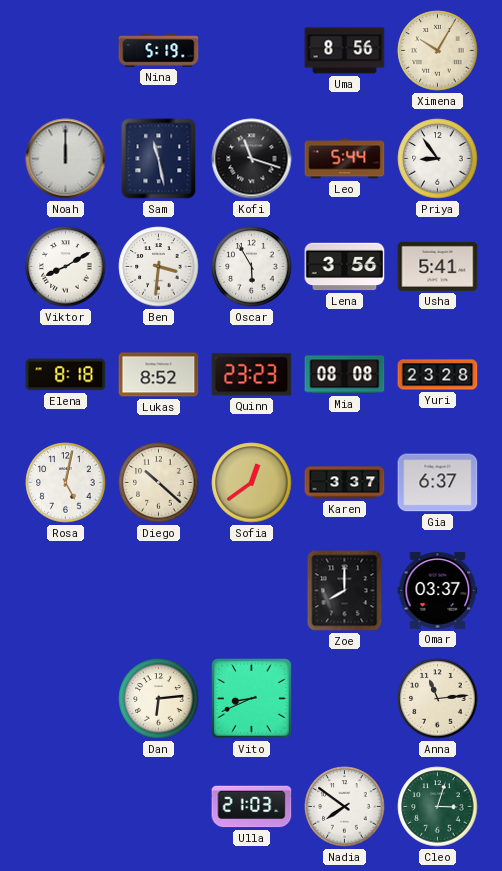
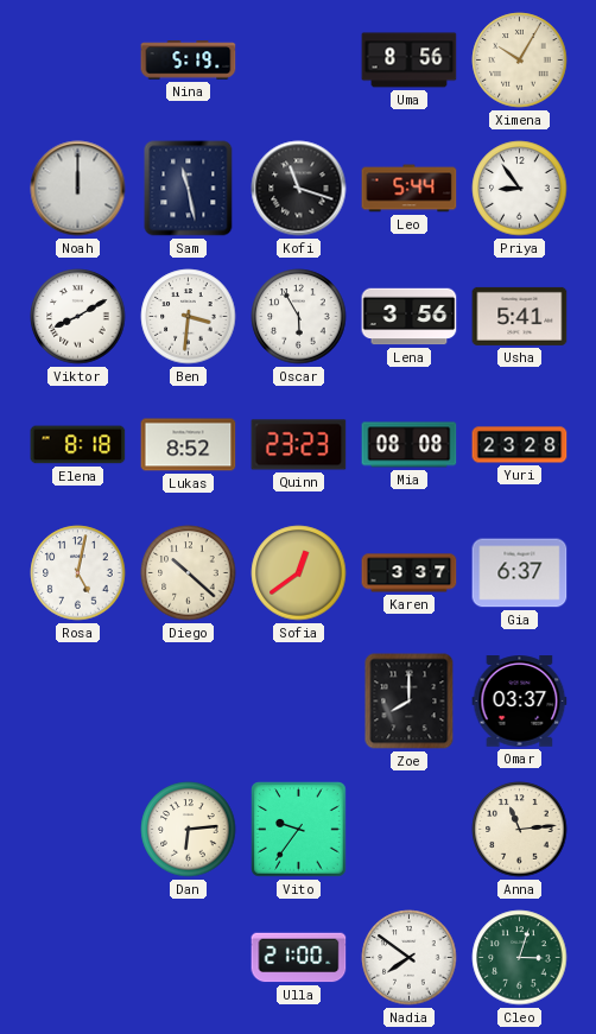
Vito: 8:41 -> 9:36
Ulla: 21:03 -> 21:00
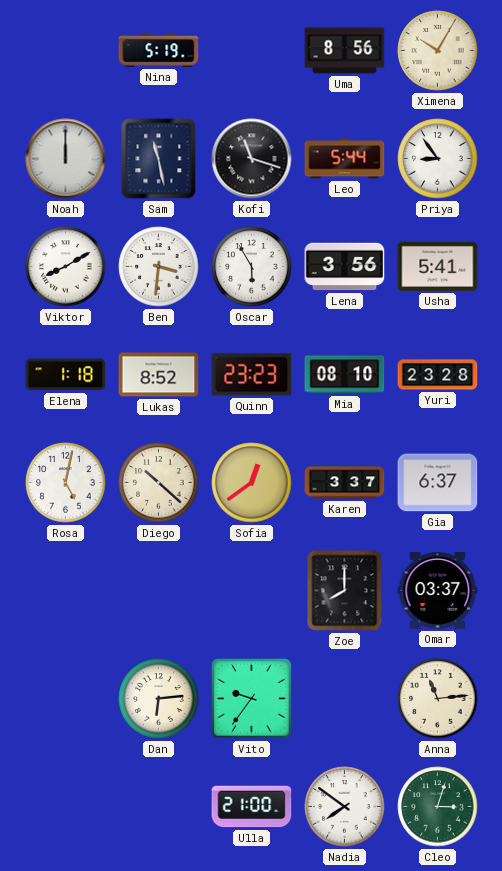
Elena: 8:18 -> 1:18
Mia: 08:08 -> 08:10
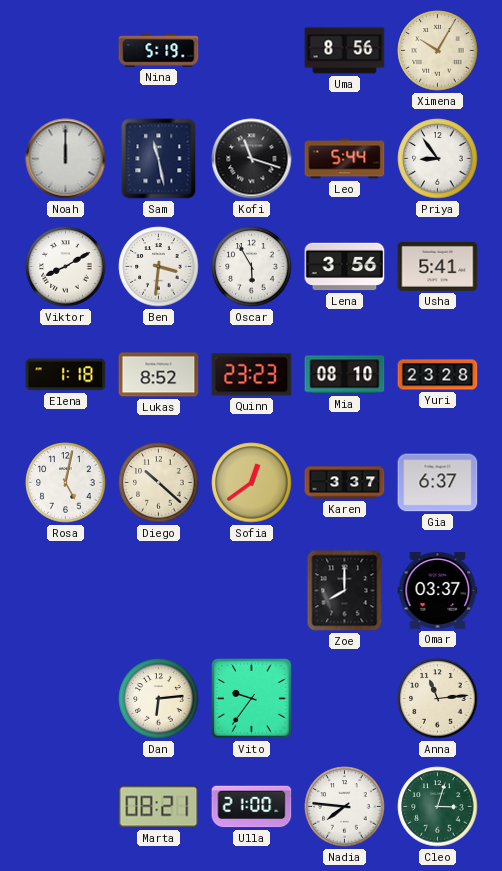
Marta: none -> 08:21
Nadia: 7:51 -> 7:46
